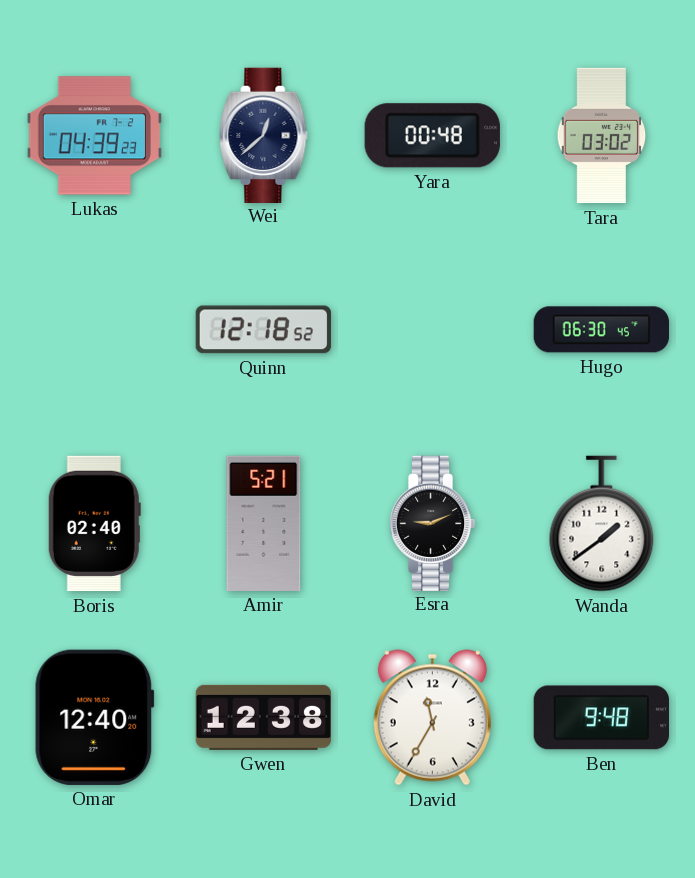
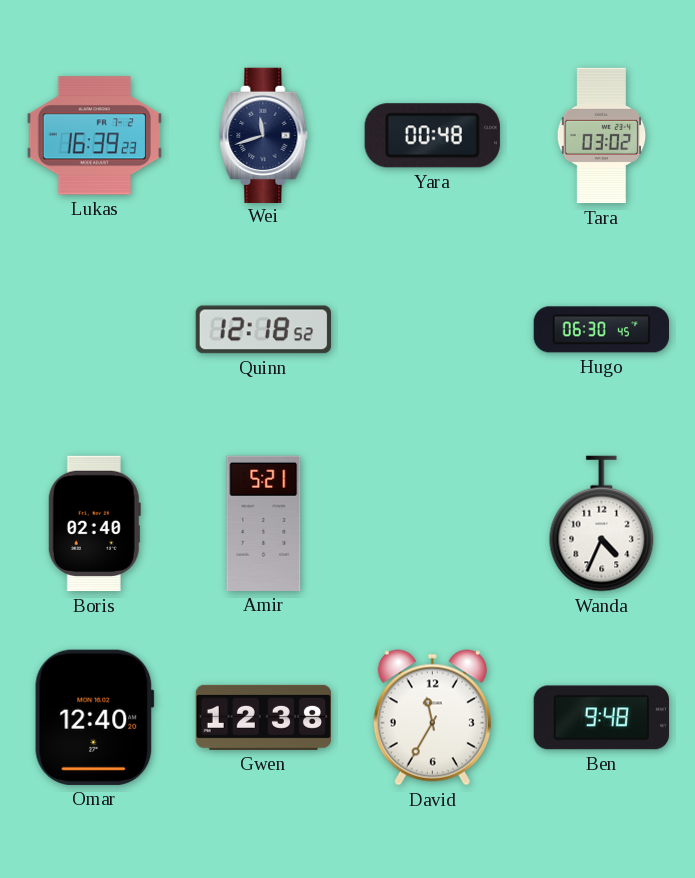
Lukas: 04:39 -> 16:39
Wei: 12:38 -> 11:42
Esra: 9:11 -> none
Wanda: 1:39 -> 4:34
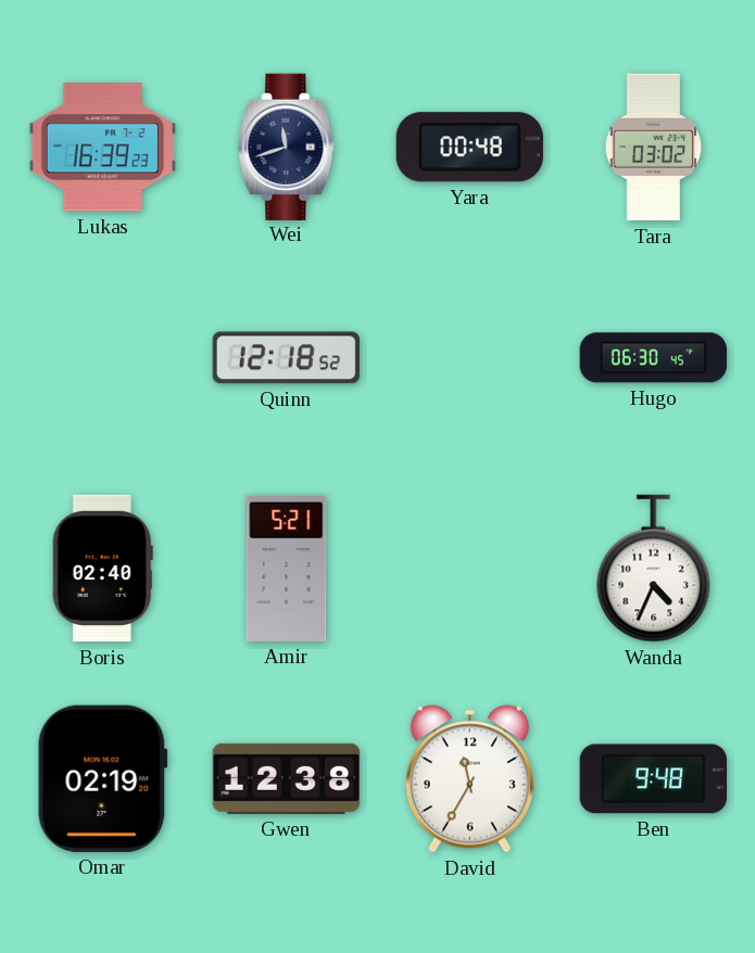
Omar: 12:40 -> 02:19
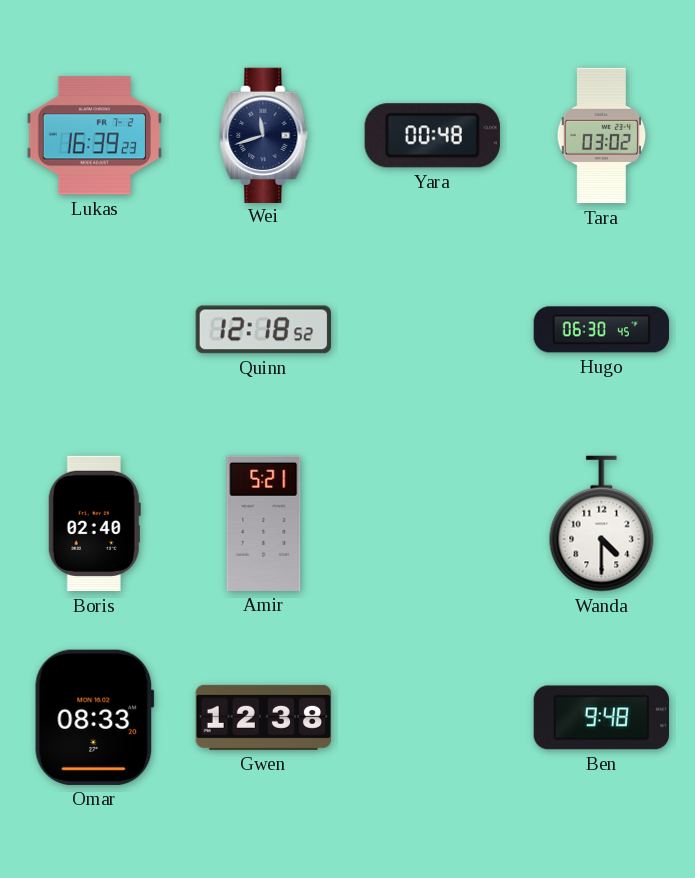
Wanda: 4:34 -> 4:30
Omar: 02:19 -> 08:33
David: 11:35 -> none
